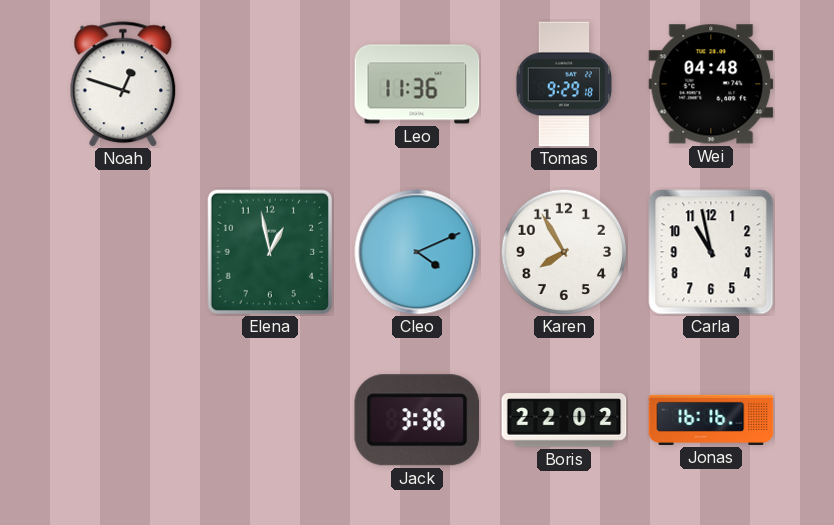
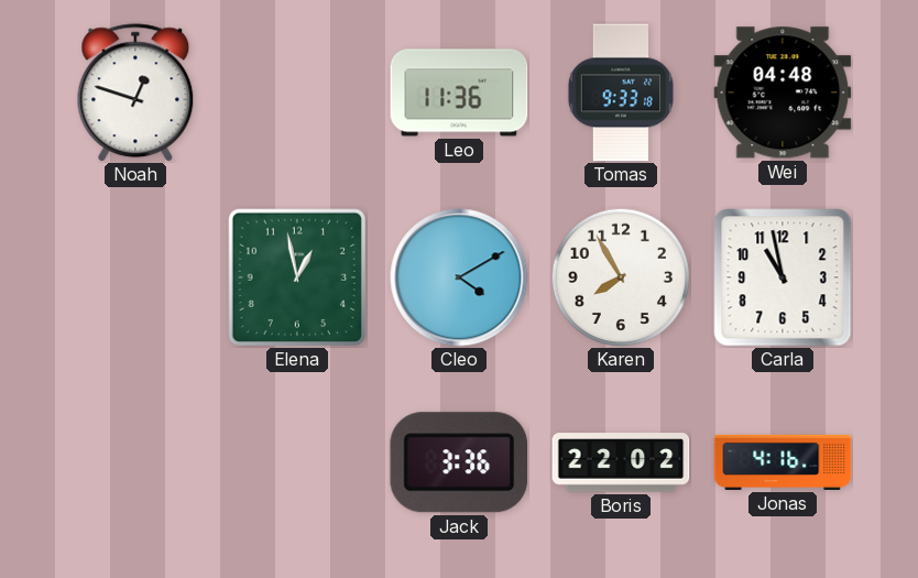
Tomas: 9:29 -> 9:33
Cleo: 4:11 -> 4:10
Jonas: 16:16 -> 4:16
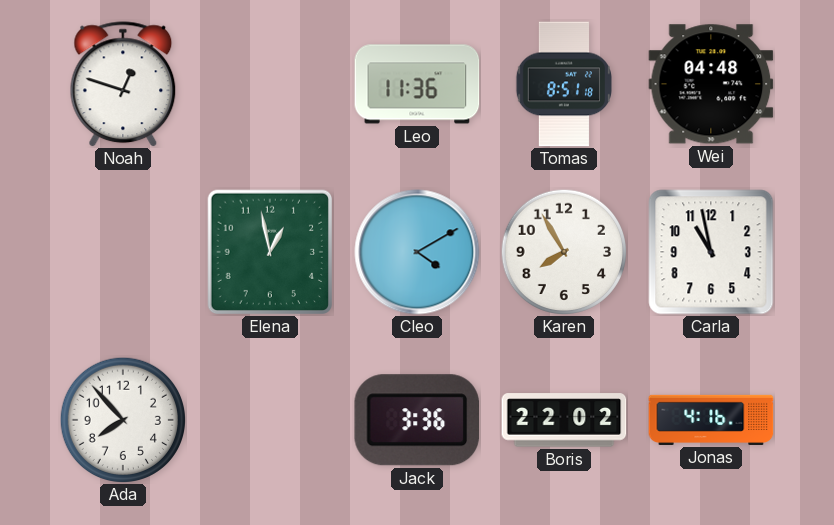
Tomas: 9:33 -> 8:51
Ada: none -> 7:53
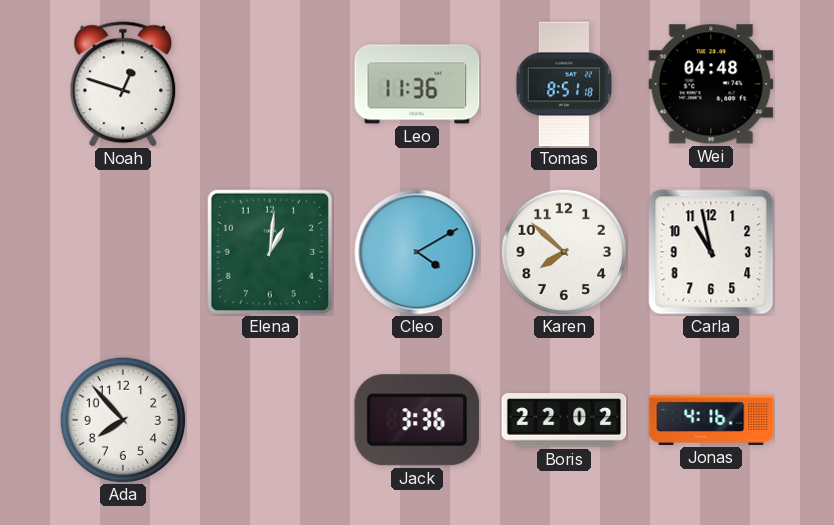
Elena: 12:58 -> 1:01
Karen: 7:55 -> 7:52
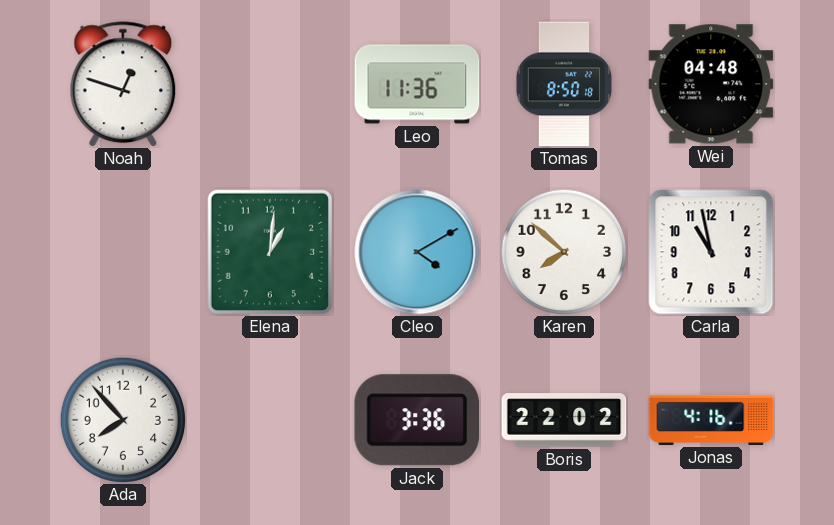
Tomas: 8:51 -> 8:50
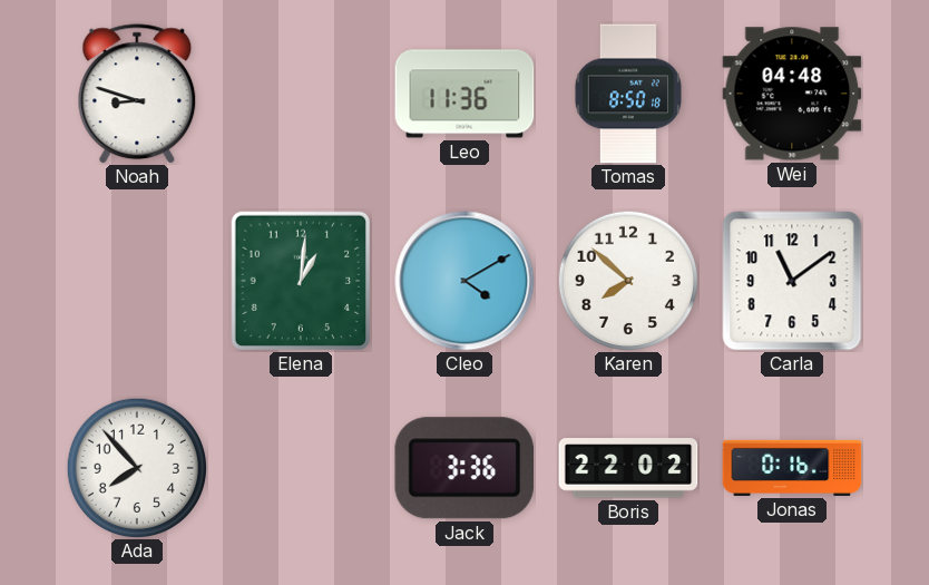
Noah: 12:48 -> 8:48
Carla: 10:58 -> 11:09
Jonas: 4:16 -> 0:16
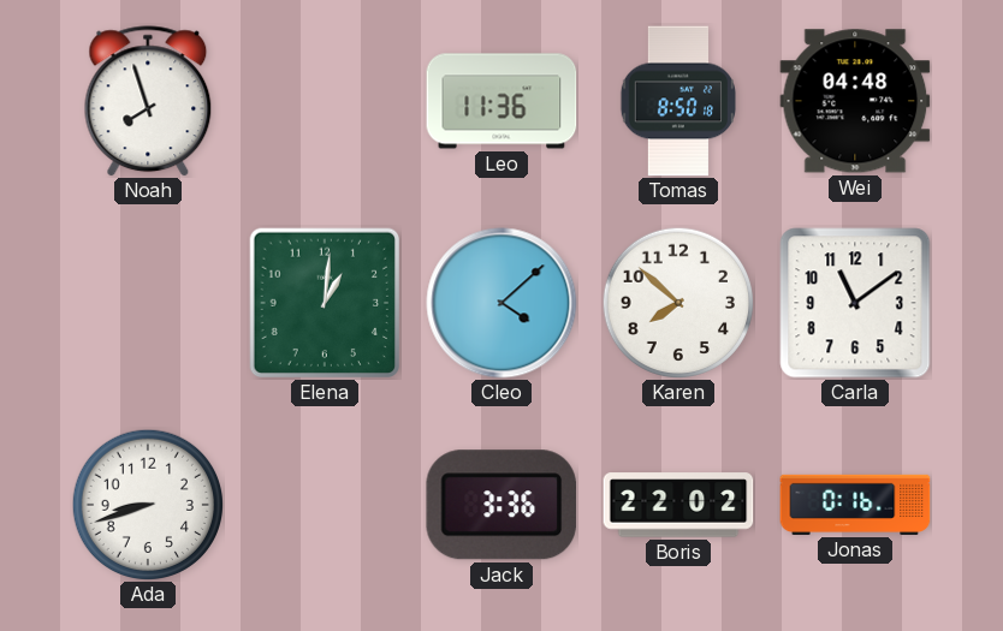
Noah: 8:48 -> 7:57
Cleo: 4:10 -> 4:08
Ada: 7:53 -> 8:42
